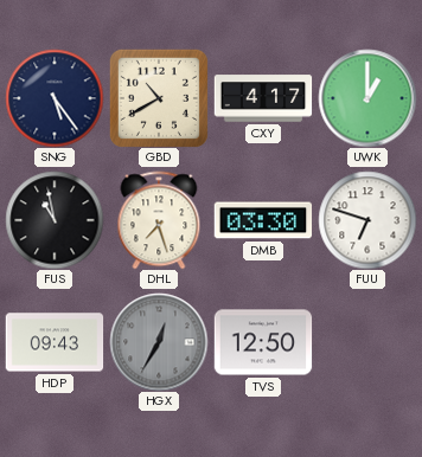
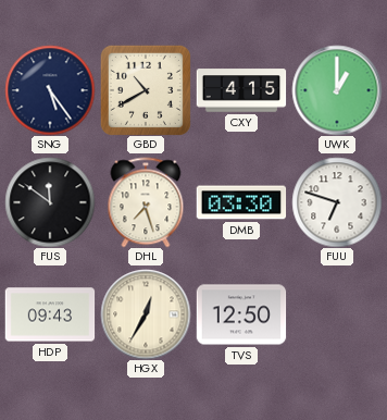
CXY: 4:17 -> 4:15
FUS: 10:58 -> 11:51
HGX dial: grey -> cream
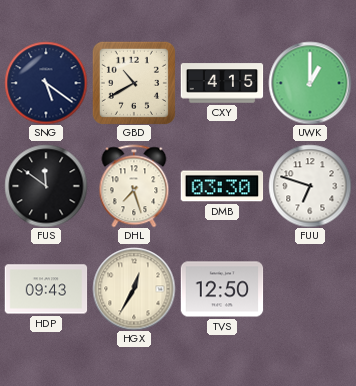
SNG: 5:24 -> 5:21
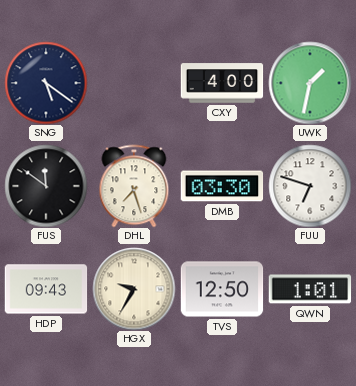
GBD: 10:40 -> none
CXY: 4:15 -> 4:00
UWK: 1:00 -> 1:32
HGX: 12:35 -> 9:35
QWN: none -> 1:01
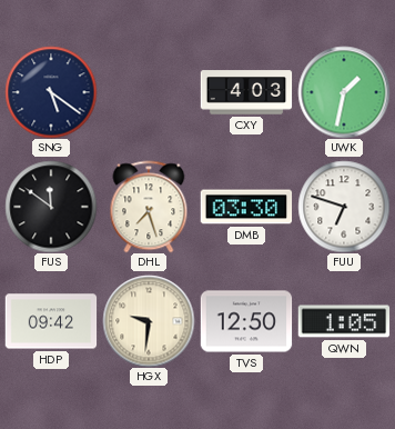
CXY: 4:00 -> 4:03
HDP: 09:43 -> 09:42
HGX: 9:35 -> 9:31
QWN: 1:01 -> 1:05
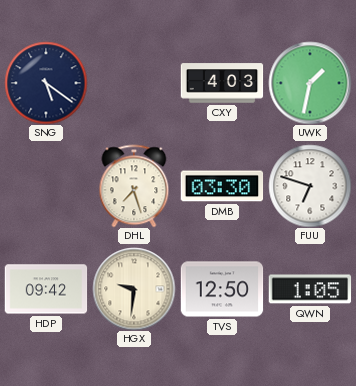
FUS: 11:51 -> none
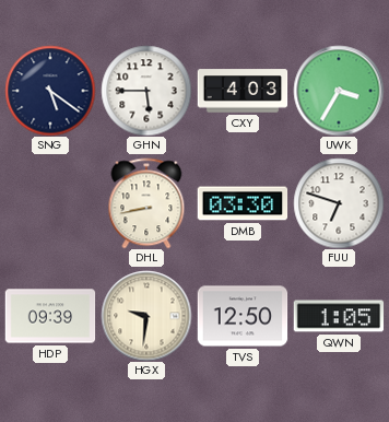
GHN: none -> 5:45
UWK: 1:32 -> 3:35
DHL: 7:27 -> 8:43
HDP: 09:42 -> 09:39
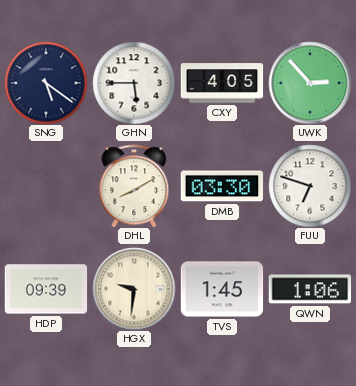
CXY: 4:03 -> 4:05
UWK: 3:35 -> 2:53
DHL: 8:43 -> 8:10
TVS: 12:50 -> 1:45
QWN: 1:05 -> 1:06
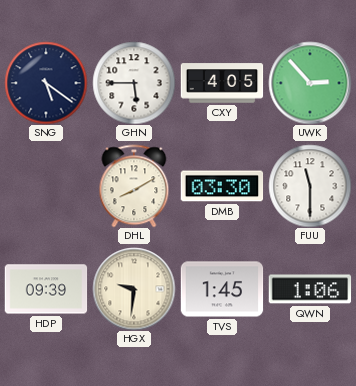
FUU: 6:48 -> 11:30
